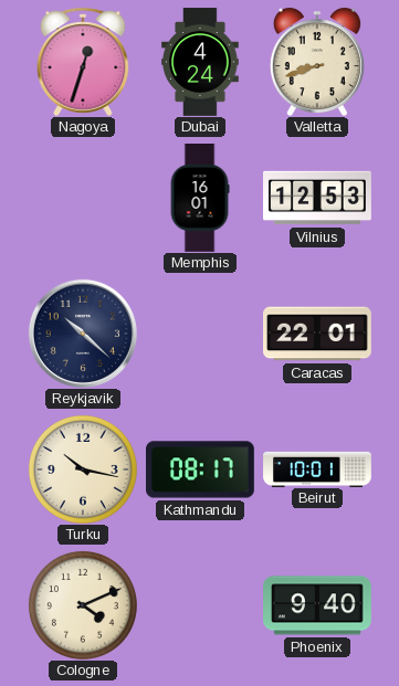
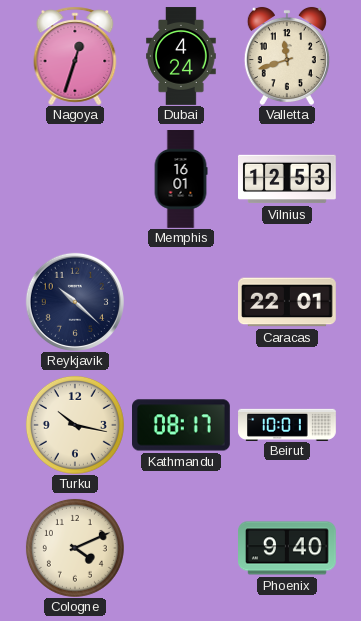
Valletta: 8:42 -> 11:42
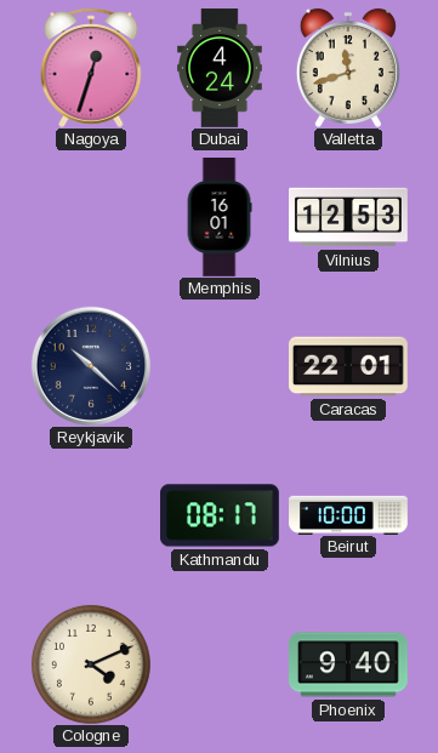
Turku: 10:17 -> none
Beirut: 10:01 -> 10:00
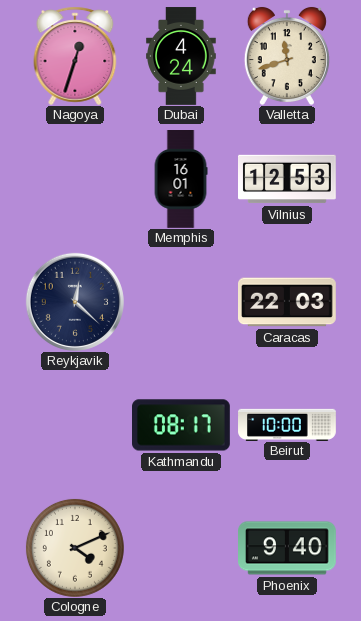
Reykjavik: 10:22 -> 12:22
Caracas: 22:01 -> 22:03
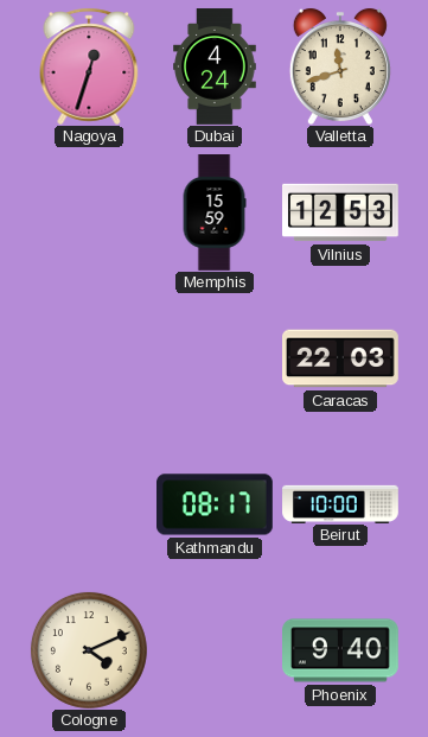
Memphis: 16:01 -> 15:59
Reykjavik: 12:22 -> none
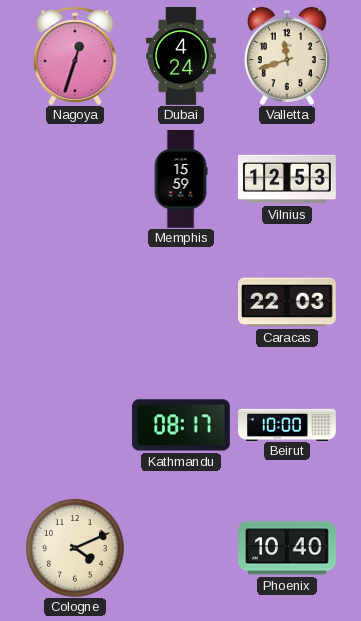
Phoenix: 9:40 -> 10:40
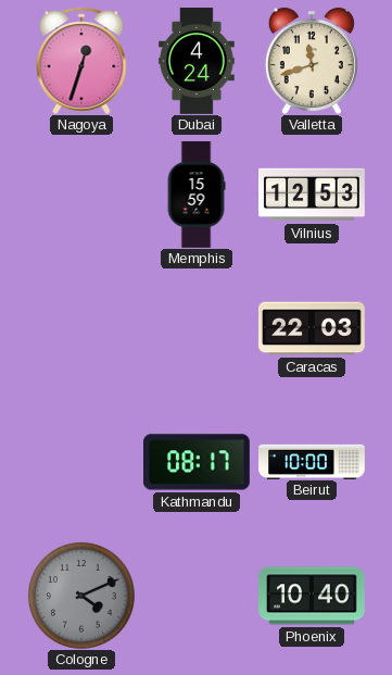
Cologne dial: cream -> grey
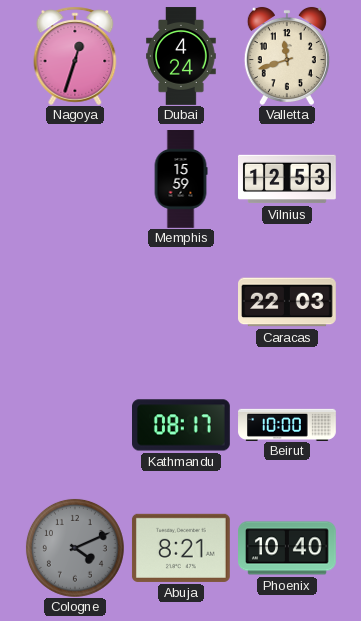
Abuja: none -> 8:21
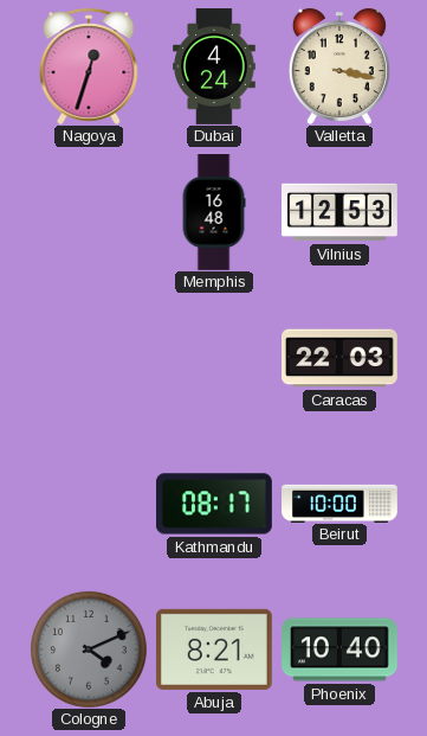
Valletta: 11:42 -> 3:17
Memphis: 15:59 -> 16:48
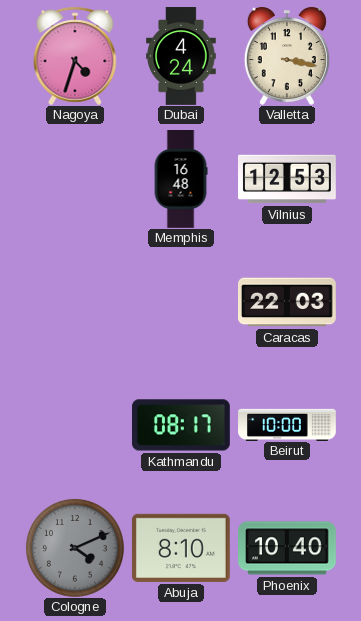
Nagoya: 12:33 -> 4:33
Abuja: 8:21 -> 8:10
